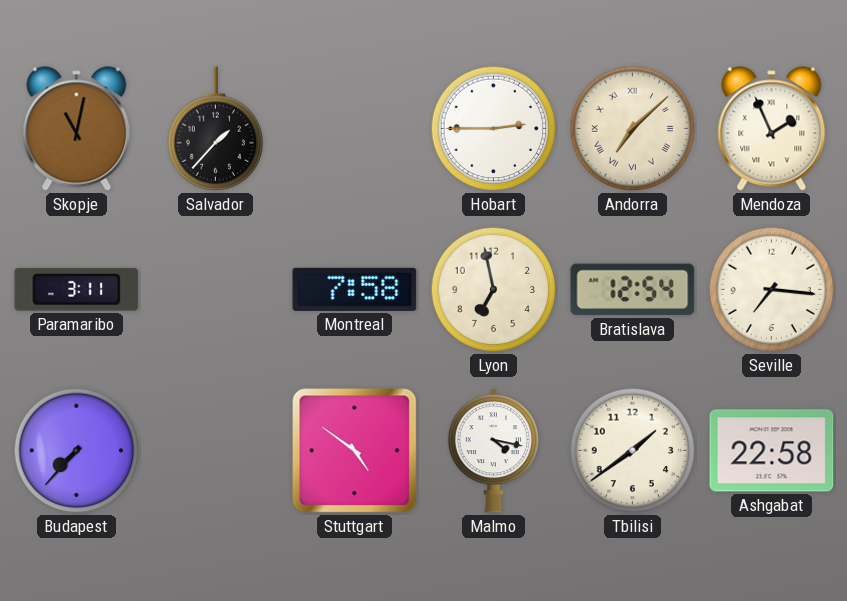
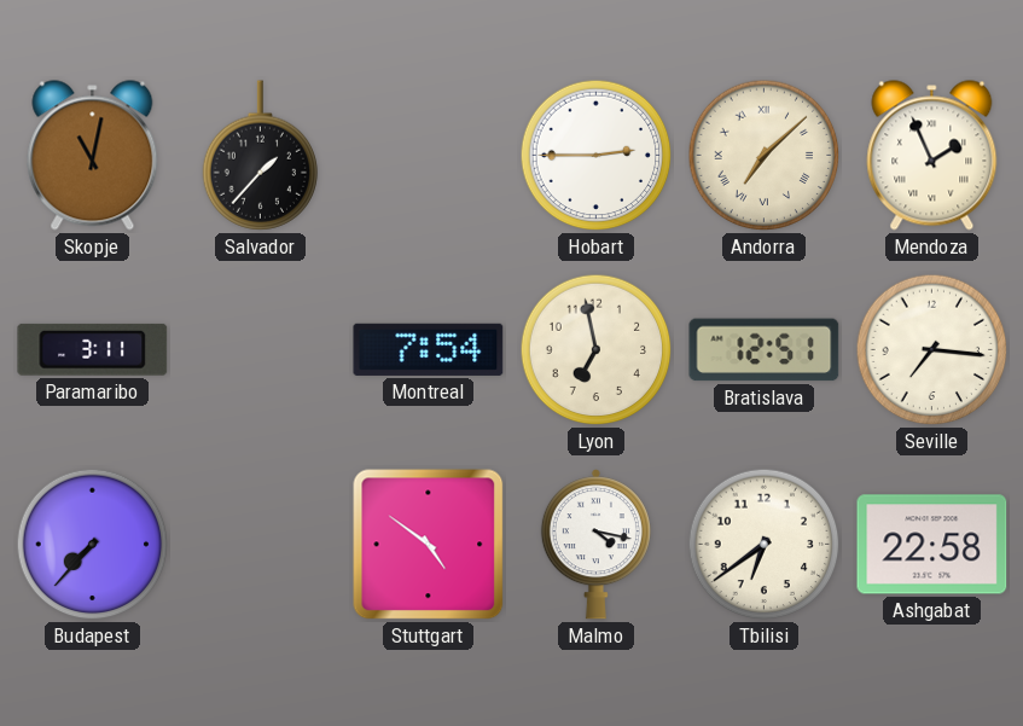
Montreal: 7:58 -> 7:54
Bratislava: 12:54 -> 12:51
Tbilisi: 1:39 -> 6:39
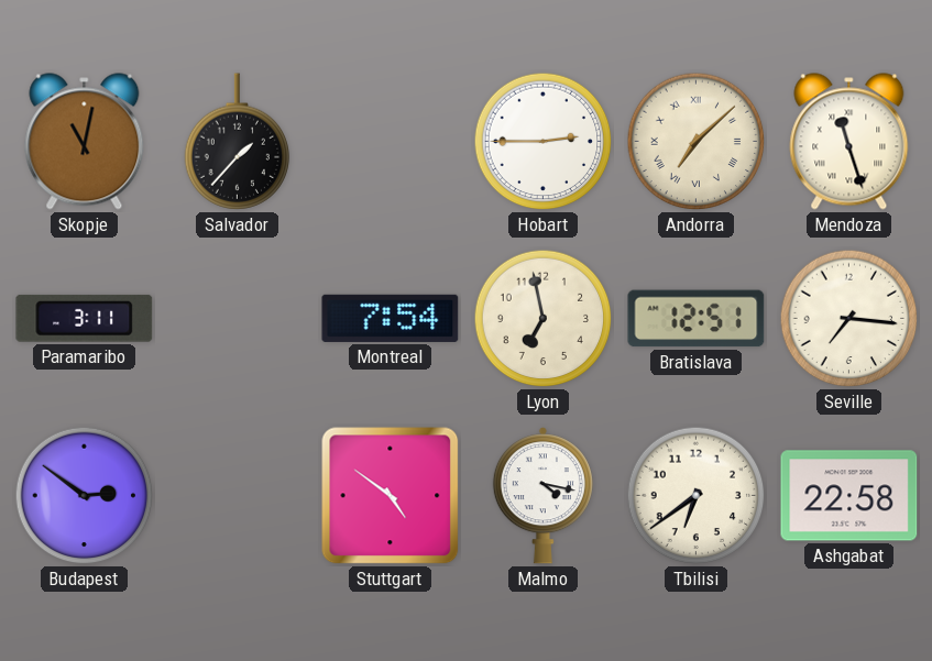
Mendoza: 1:56 -> 11:27
Budapest: 7:37 -> 2:51
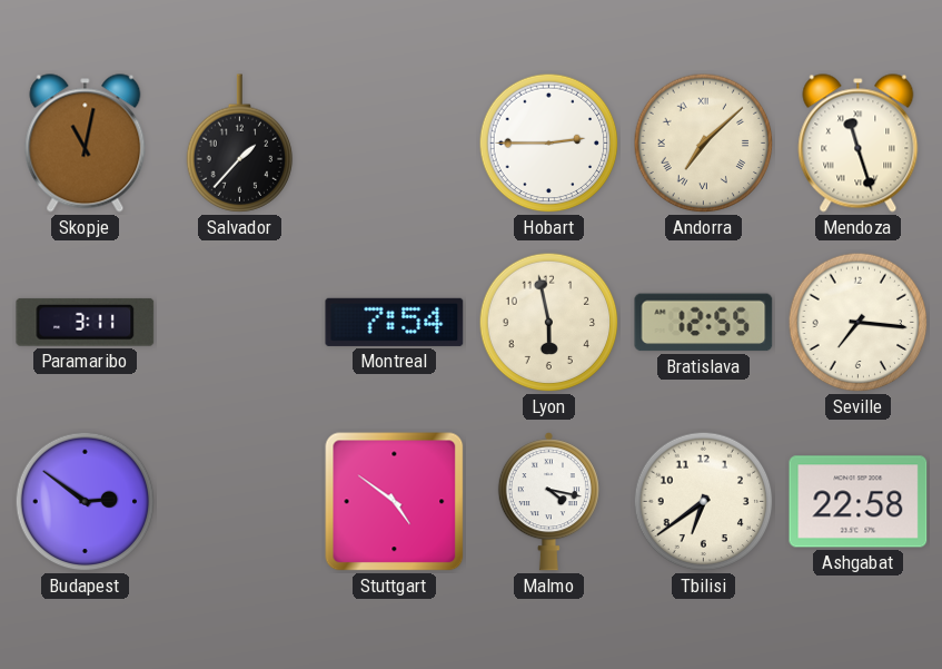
Lyon: 6:58 -> 5:58
Bratislava: 12:51 -> 12:55
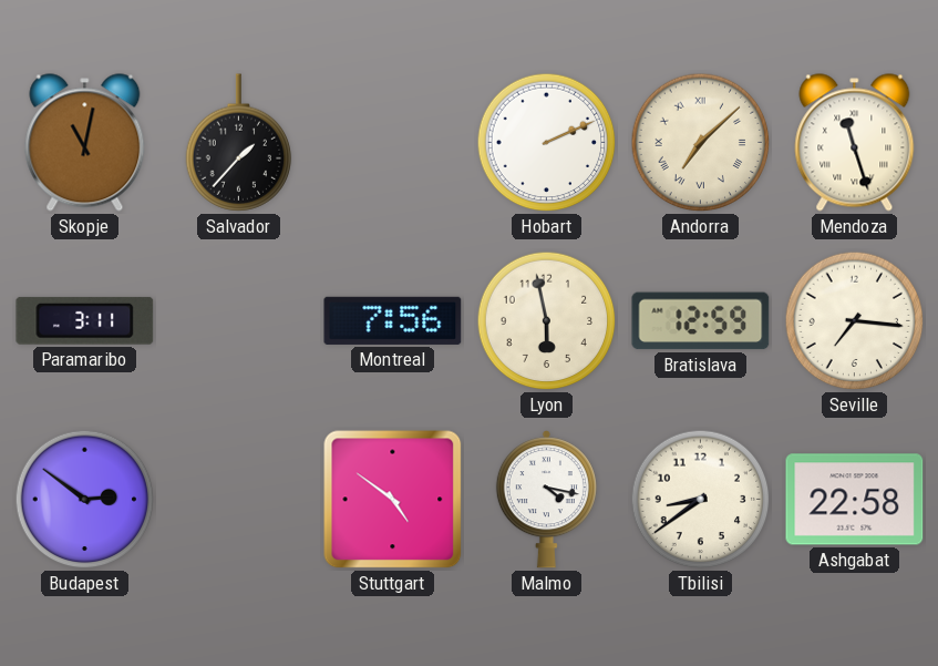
Hobart: 2:45 -> 2:11
Montreal: 7:54 -> 7:56
Bratislava: 12:55 -> 12:59
Tbilisi: 6:39 -> 8:39
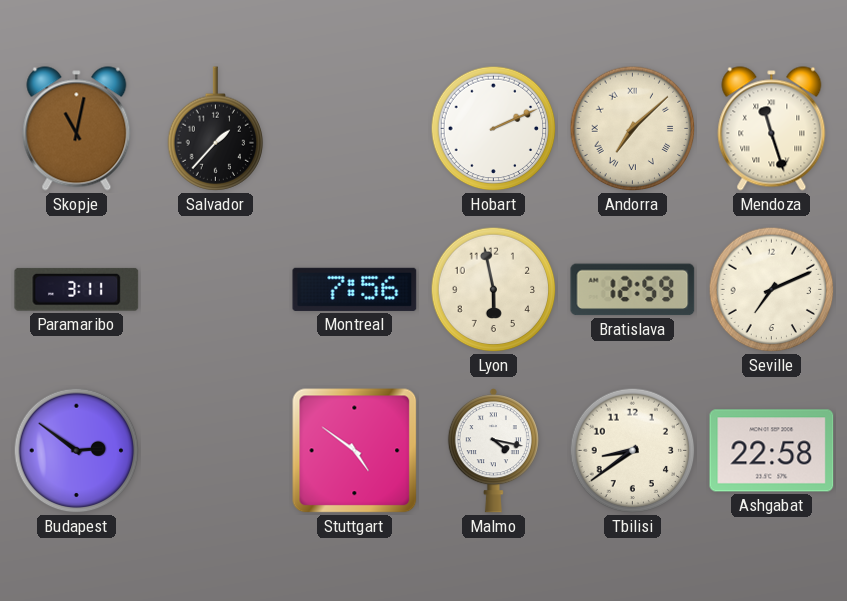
Seville: 7:16 -> 7:11
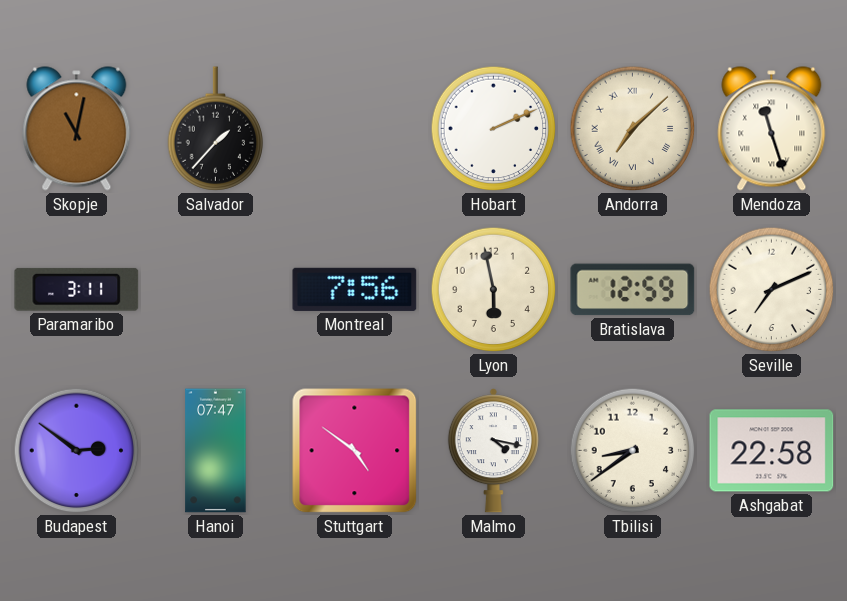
Hanoi: none -> 07:47
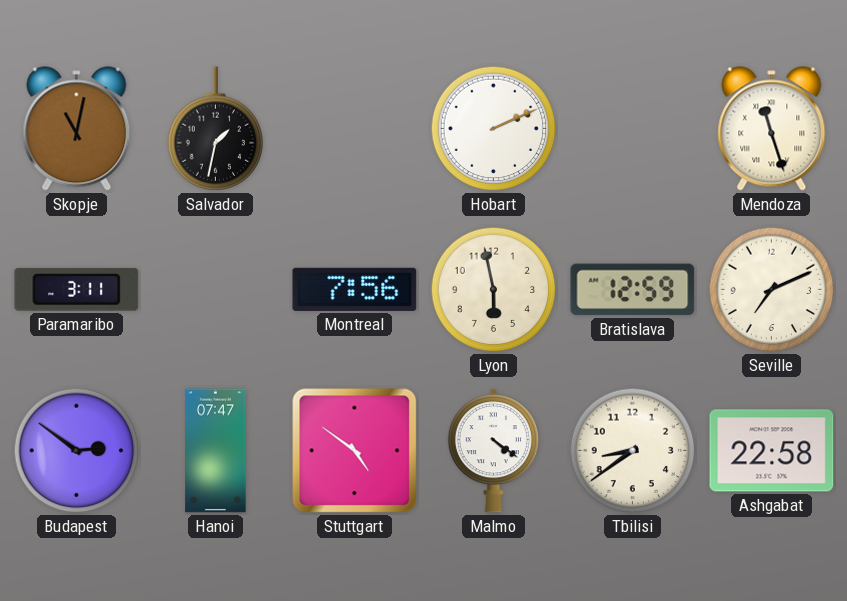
Salvador: 1:37 -> 1:32
Andorra: 7:08 -> none
Malmo: 4:17 -> 4:21
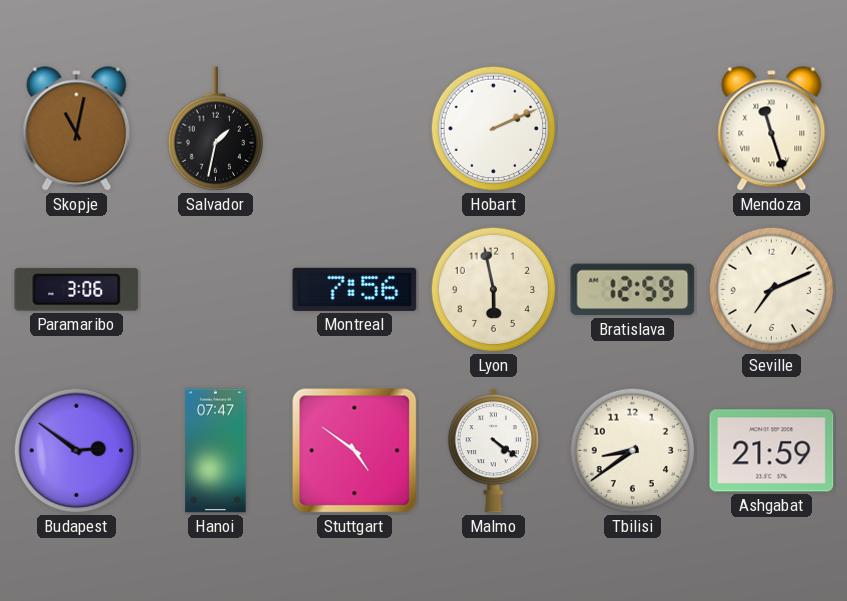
Paramaribo: 3:11 -> 3:06
Ashgabat: 22:58 -> 21:59
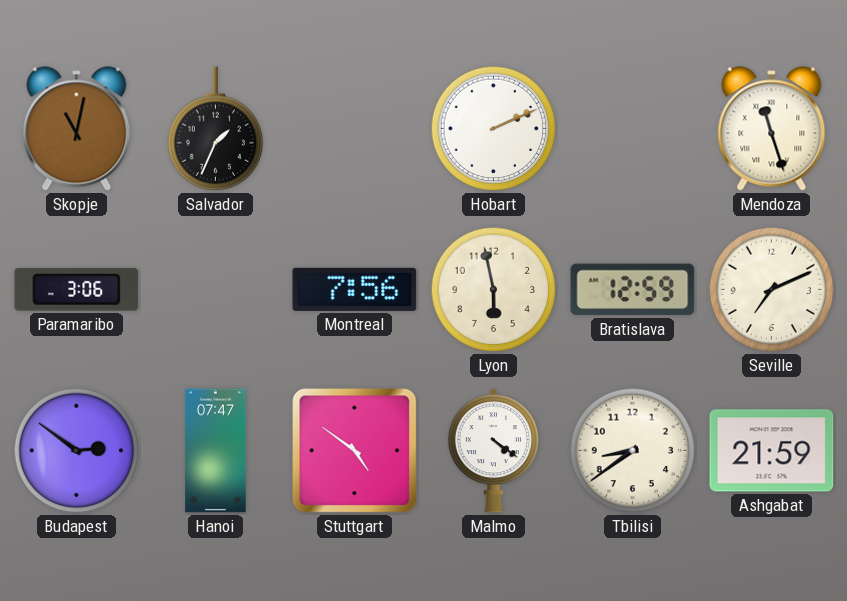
Salvador: 1:32 -> 1:34
